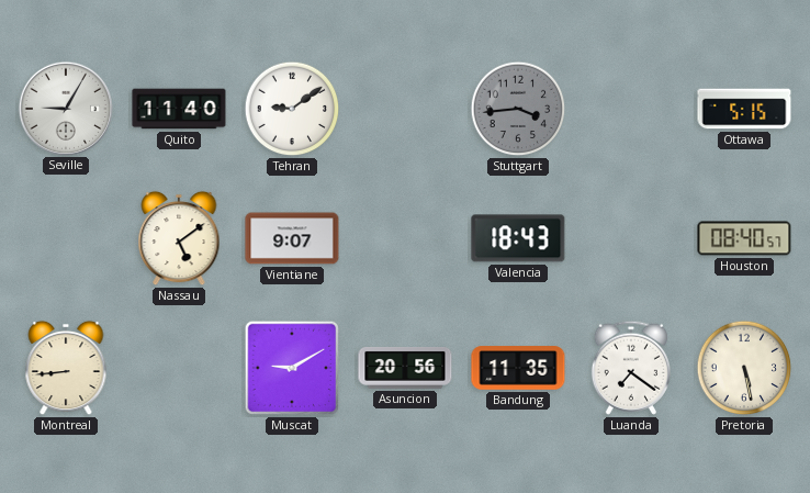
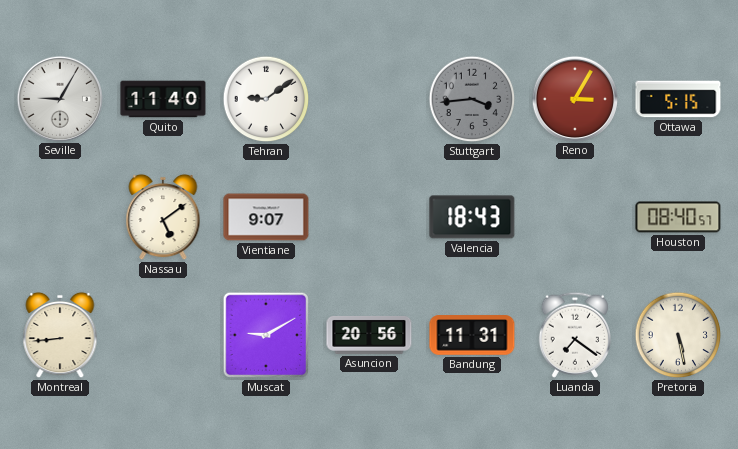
Reno: none -> 3:05
Bandung: 11:35 -> 11:31
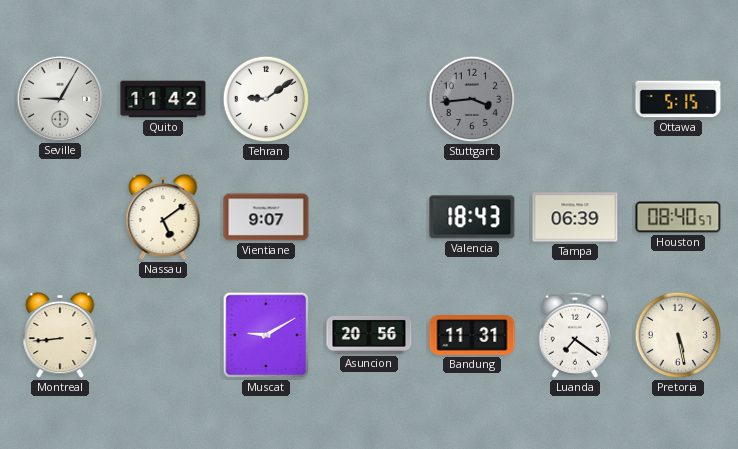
Quito: 11:40 -> 11:42
Reno: 3:05 -> none
Tampa: none -> 06:39
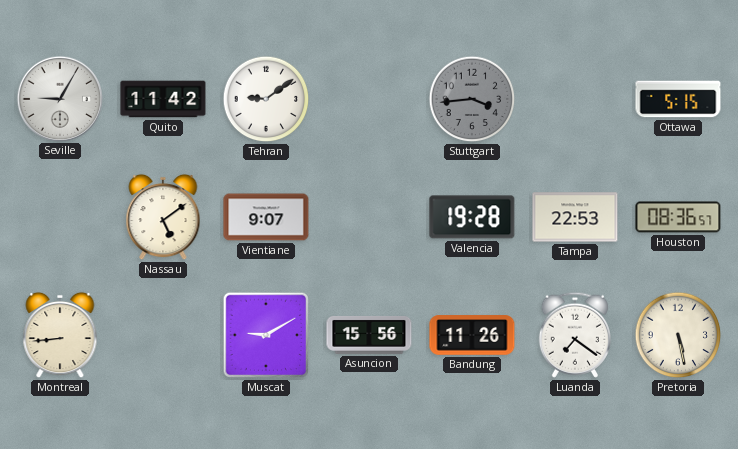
Valencia: 18:43 -> 19:28
Tampa: 06:39 -> 22:53
Houston: 08:40 -> 08:36
Asuncion: 20:56 -> 15:56
Bandung: 11:31 -> 11:26
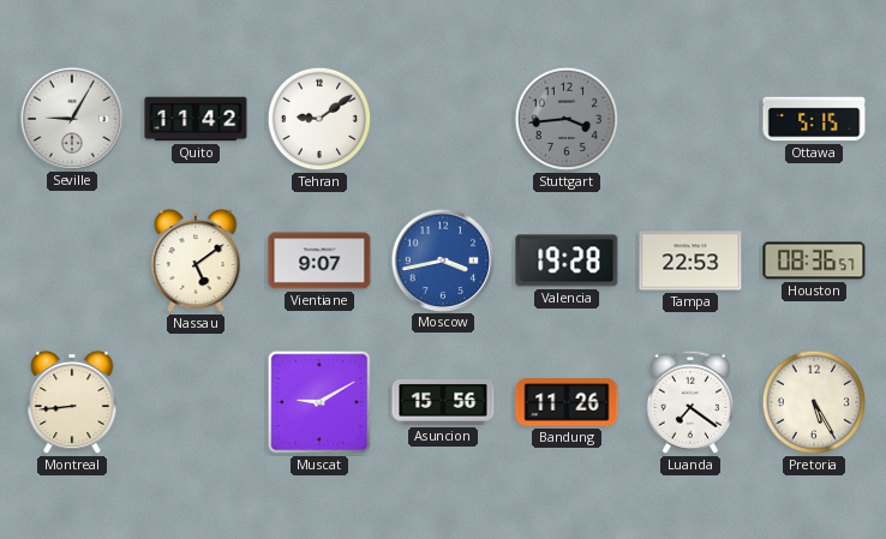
Moscow: none -> 3:43
Pretoria: 5:28 -> 5:25
